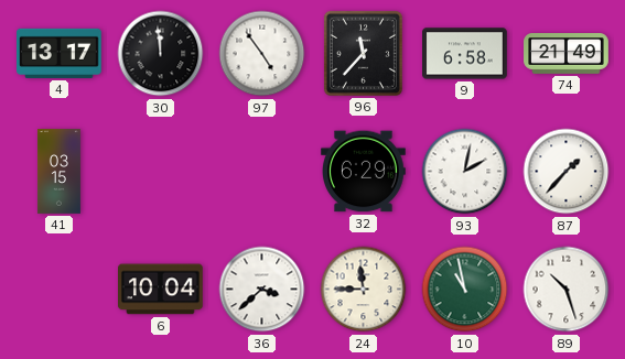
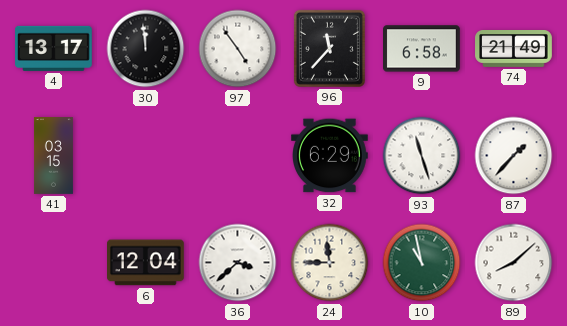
93: 2:02 -> 11:27
6: 10:04 -> 12:04
89: 10:27 -> 8:08
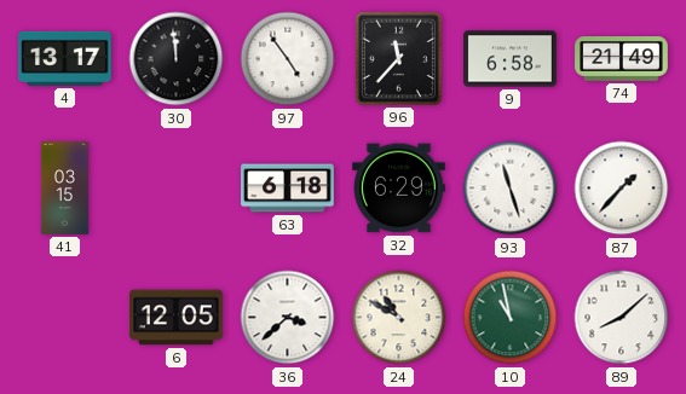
63: none -> 6:18
6: 12:04 -> 12:05
24: 11:45 -> 10:50
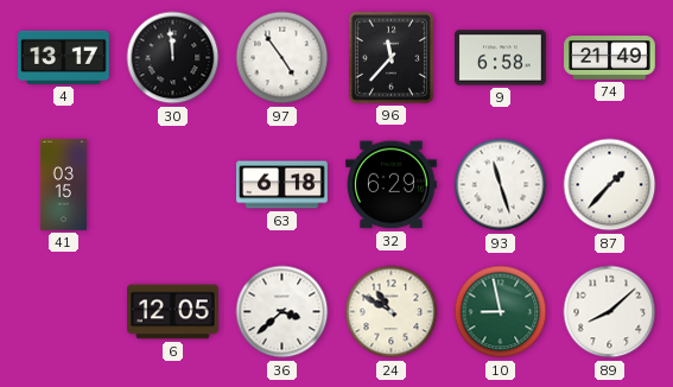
10: 10:58 -> 8:58
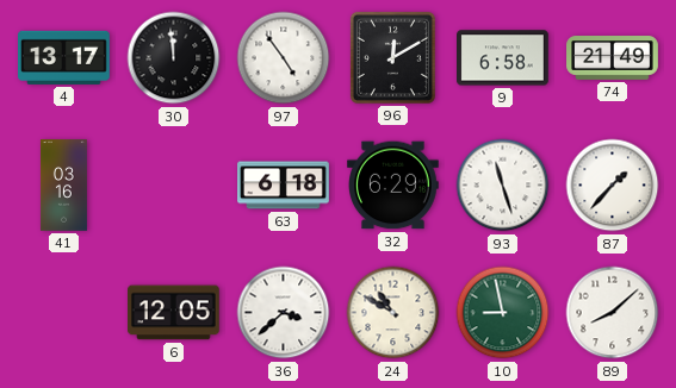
96: 11:37 -> 12:10
41: 03:15 -> 03:16
